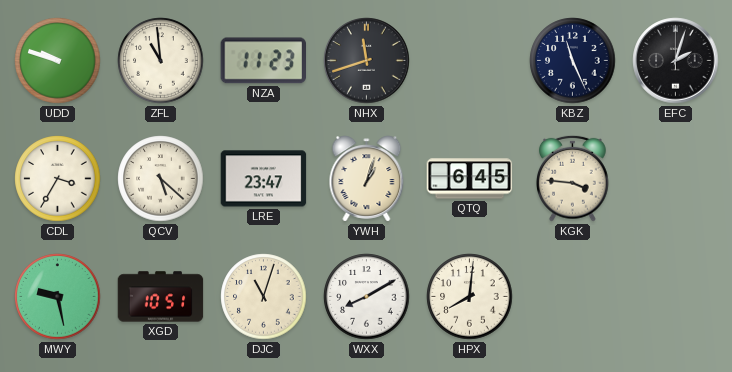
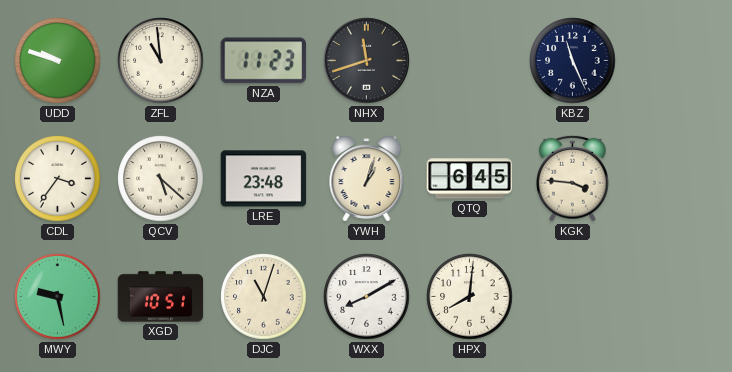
EFC: 2:03 -> none
CDL: 3:35 -> 3:36
LRE: 23:47 -> 23:48
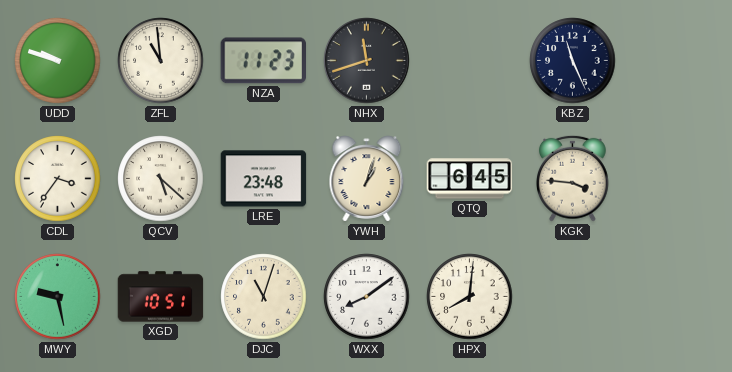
WXX: 8:10 -> 8:09
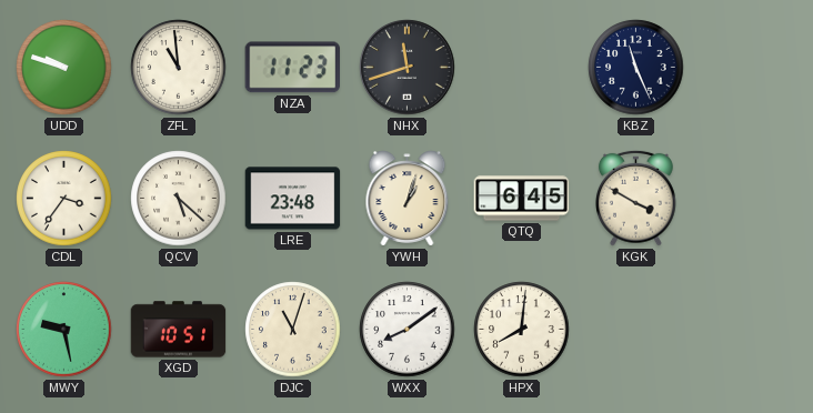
KGK: 3:46 -> 3:50
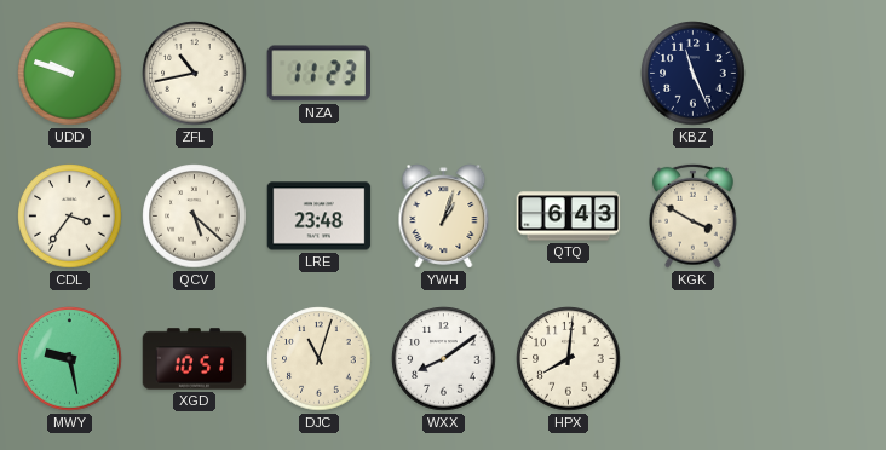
ZFL: 10:59 -> 10:43
NHX: 11:42 -> none
QTQ: 6:45 -> 6:43
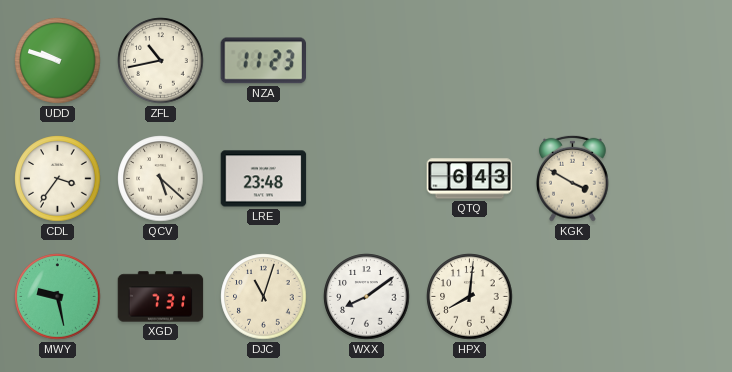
KBZ: 11:26 -> none
YWH: 1:03 -> none
XGD: 10:51 -> 7:31
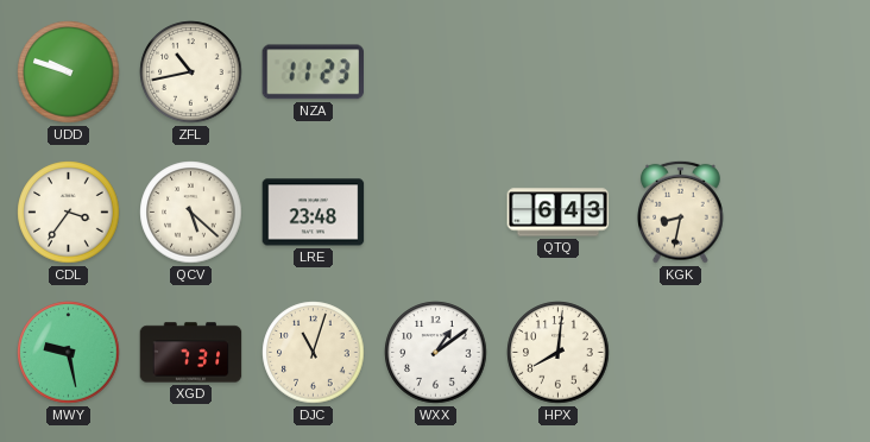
KGK: 3:50 -> 8:32
WXX: 8:09 -> 1:09
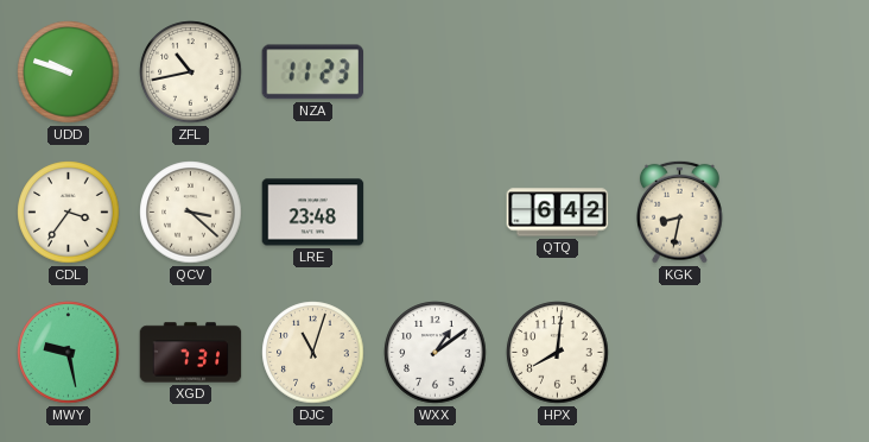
QCV: 5:22 -> 3:22
QTQ: 6:43 -> 6:42
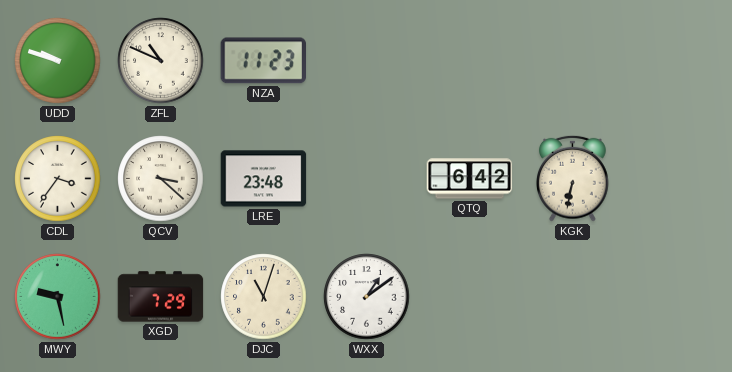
ZFL: 10:43 -> 10:49
KGK: 8:32 -> 6:32
XGD: 7:31 -> 7:29
HPX: 8:01 -> none
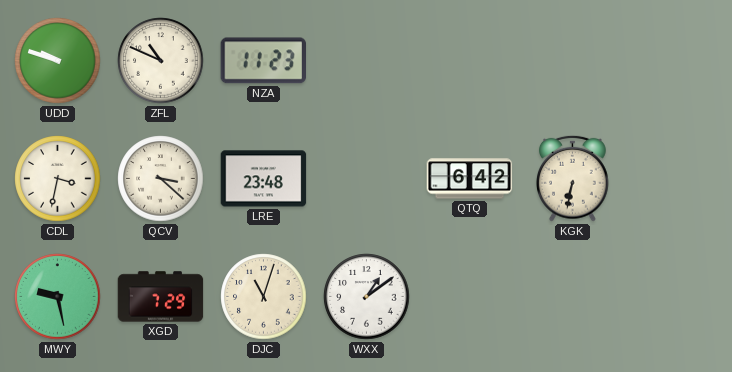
CDL: 3:36 -> 3:32
